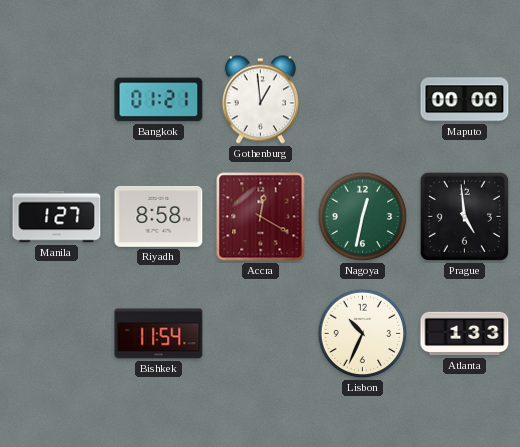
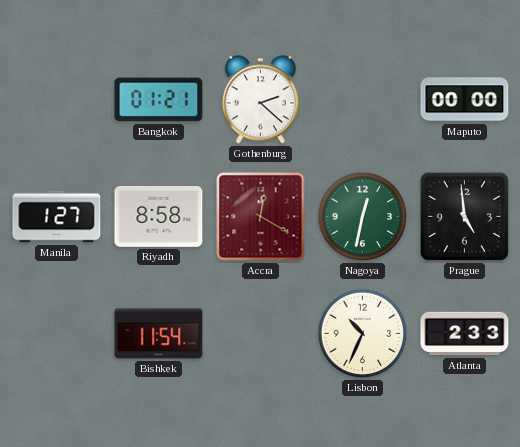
Gothenburg: 12:59 -> 2:22
Atlanta: 1:33 -> 2:33
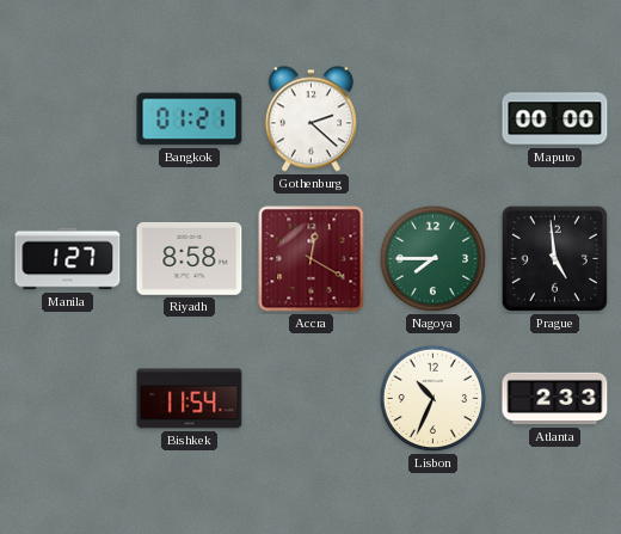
Nagoya: 12:32 -> 7:45
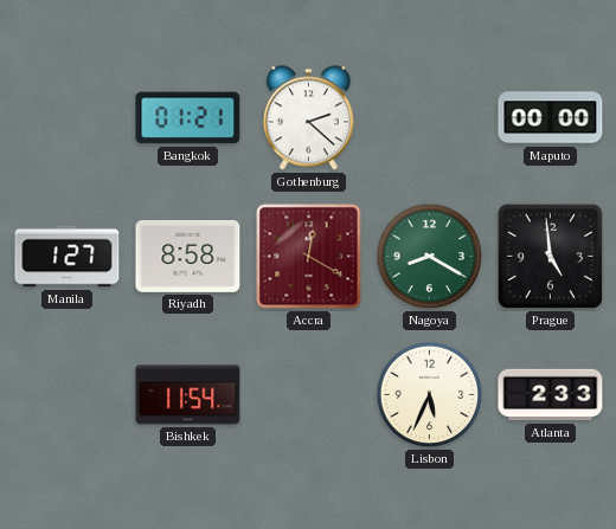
Nagoya: 7:45 -> 8:20
Lisbon: 10:34 -> 5:34
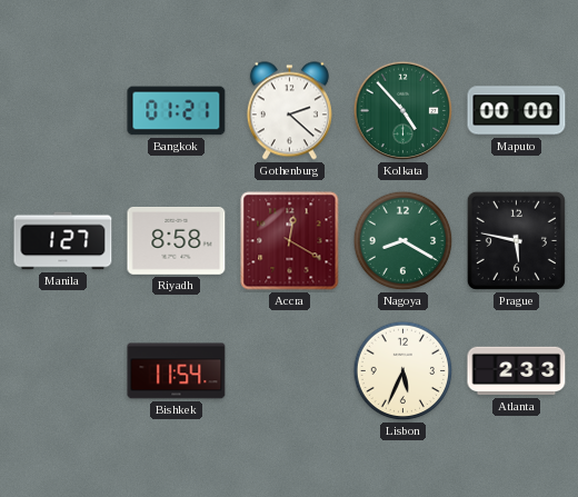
Kolkata: none -> 4:53
Prague: 4:59 -> 5:47
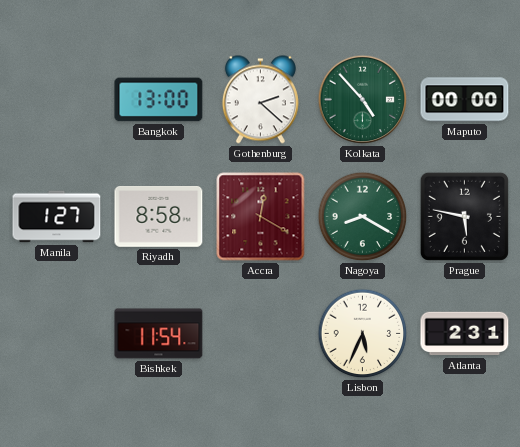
Bangkok: 01:21 -> 13:00
Atlanta: 2:33 -> 2:31
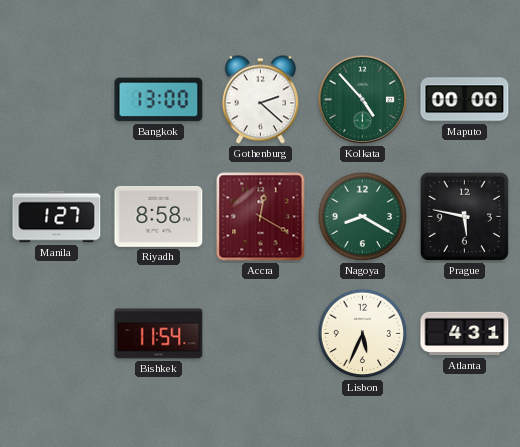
Atlanta: 2:31 -> 4:31
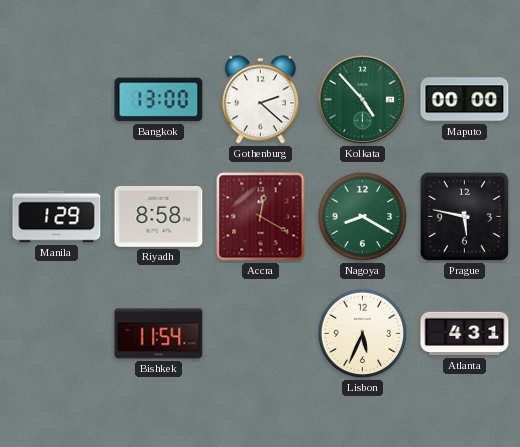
Manila: 1:27 -> 1:29
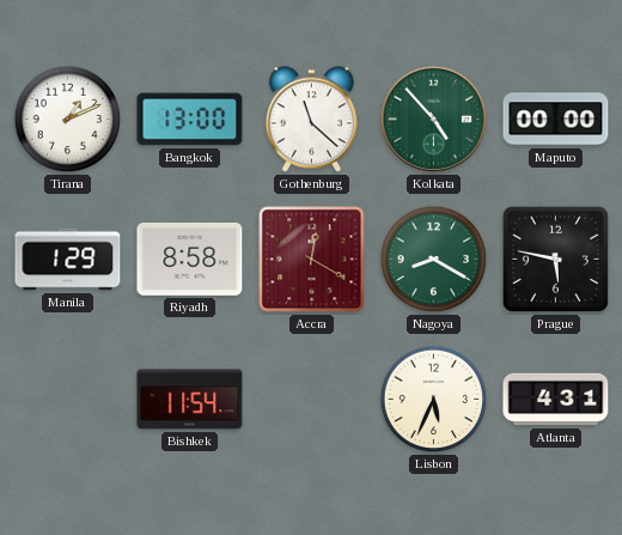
Tirana: none -> 1:11
Gothenburg: 2:22 -> 11:22
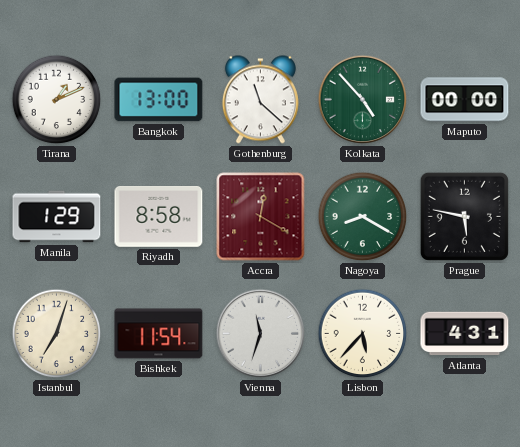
Istanbul: none -> 7:03
Vienna: none -> 11:33
Lisbon: 5:34 -> 5:37
